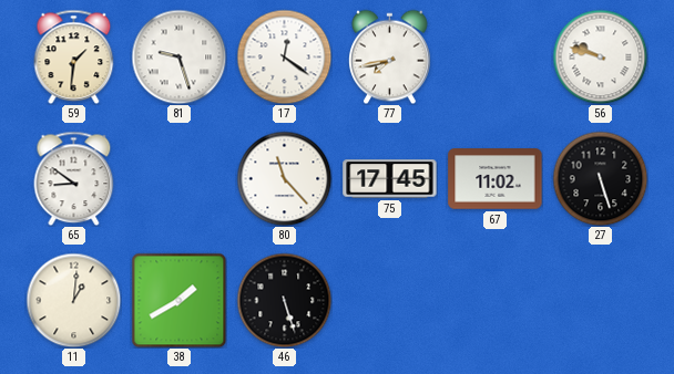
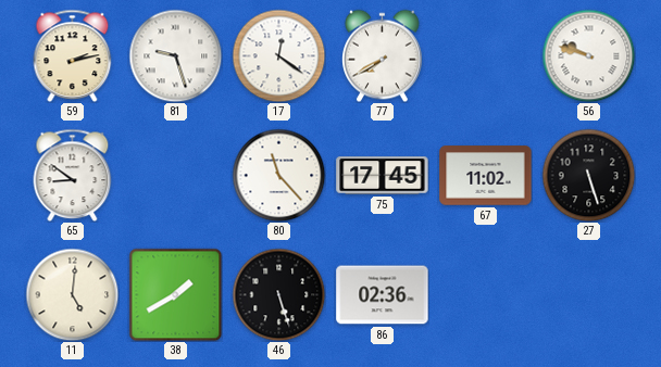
59: 1:31 -> 2:13
77: 7:43 -> 7:40
11: 1:01 -> 5:01
86: none -> 02:36
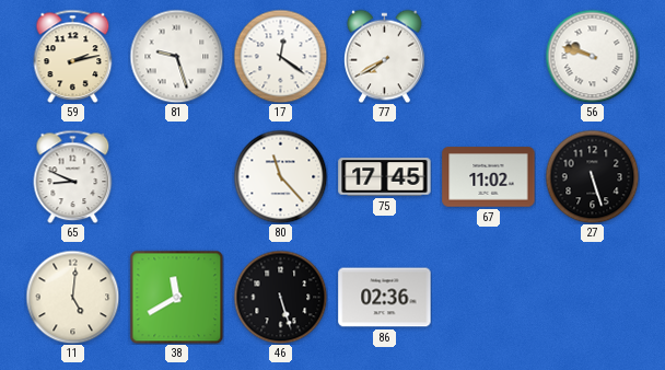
65: 8:51 -> 8:49
38: 1:40 -> 11:40
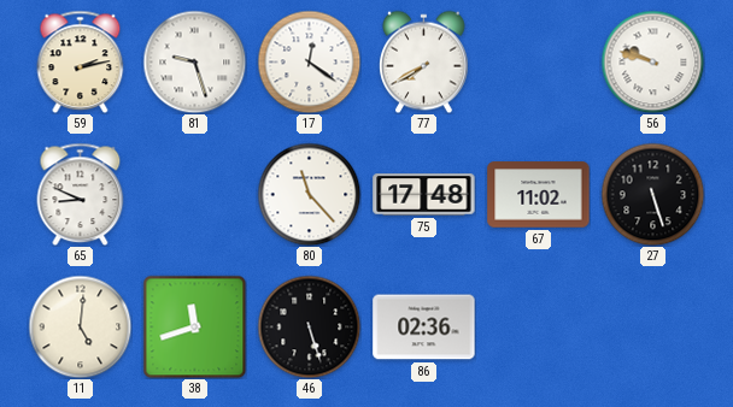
75: 17:45 -> 17:48
38: 11:40 -> 11:42
